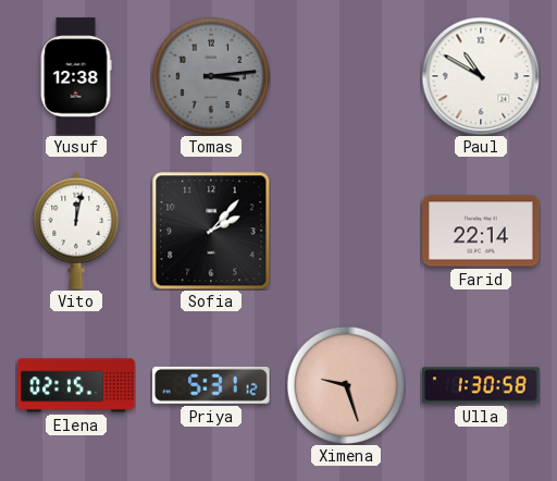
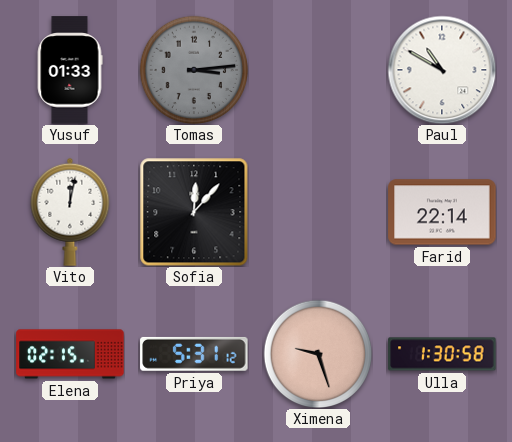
Yusuf: 12:38 -> 01:33
Sofia: 2:07 -> 12:07
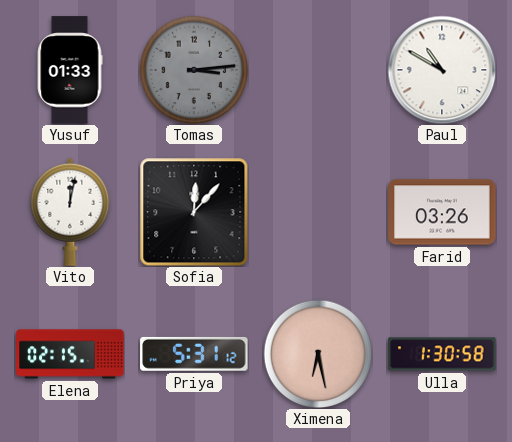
Farid: 22:14 -> 03:26
Ximena: 9:27 -> 6:28
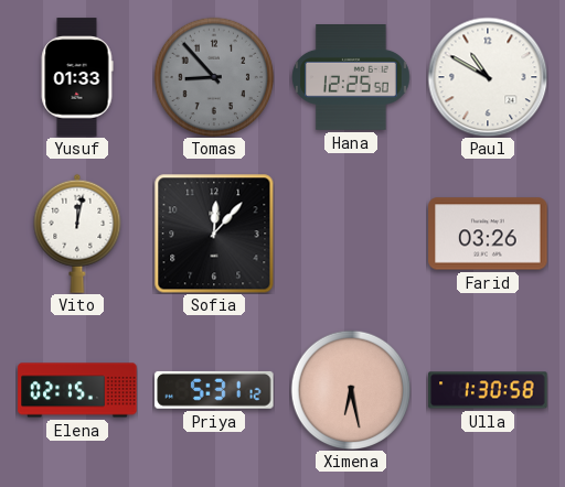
Tomas: 3:14 -> 8:53
Hana: none -> 12:25
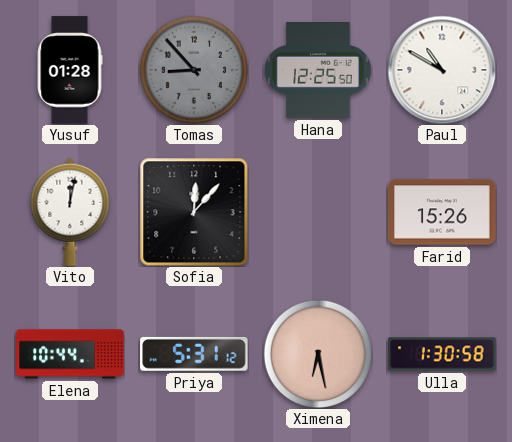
Yusuf: 01:33 -> 01:28
Farid: 03:26 -> 15:26
Elena: 02:15 -> 10:44
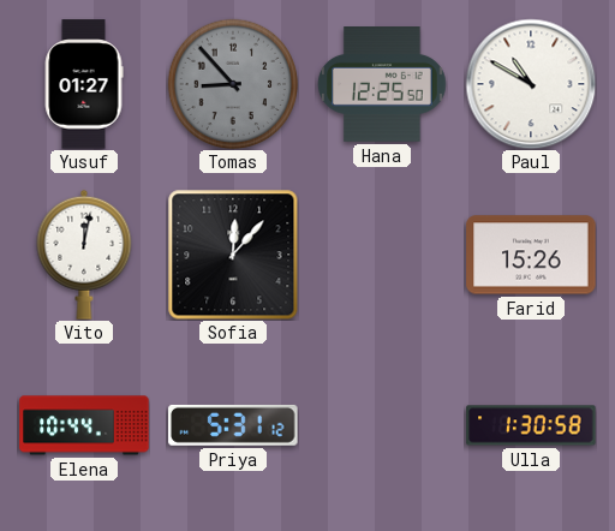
Yusuf: 01:28 -> 01:27
Ximena: 6:28 -> none
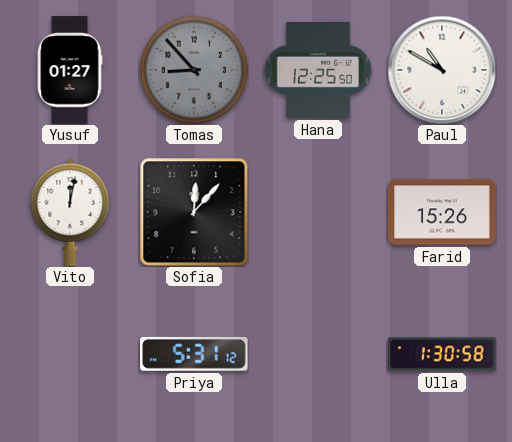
Elena: 10:44 -> none
